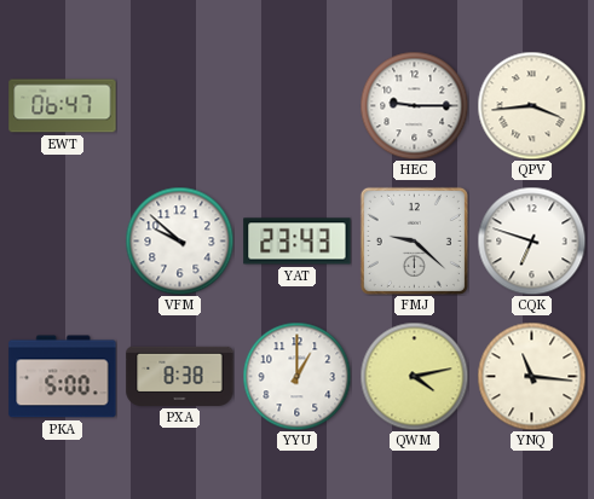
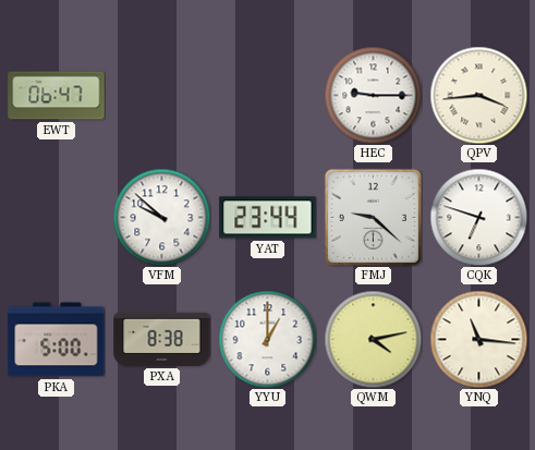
YAT: 23:43 -> 23:44
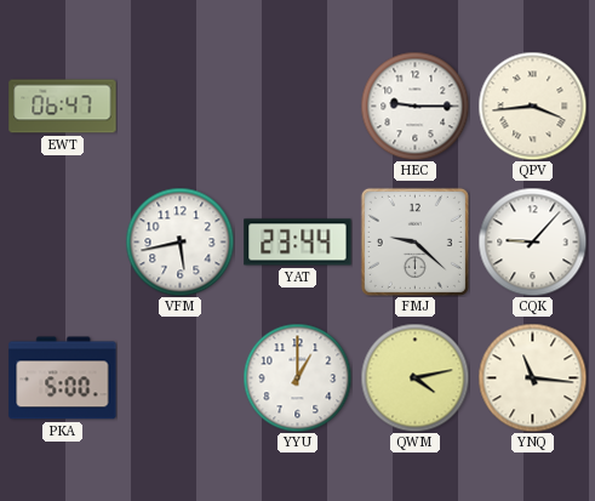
VFM: 9:52 -> 5:43
CQK: 6:48 -> 9:07
PXA: 8:38 -> none
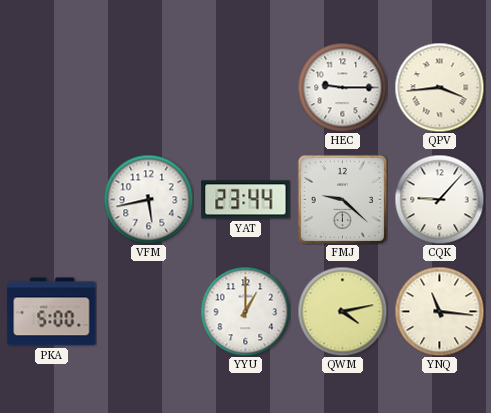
EWT: 06:47 -> none
